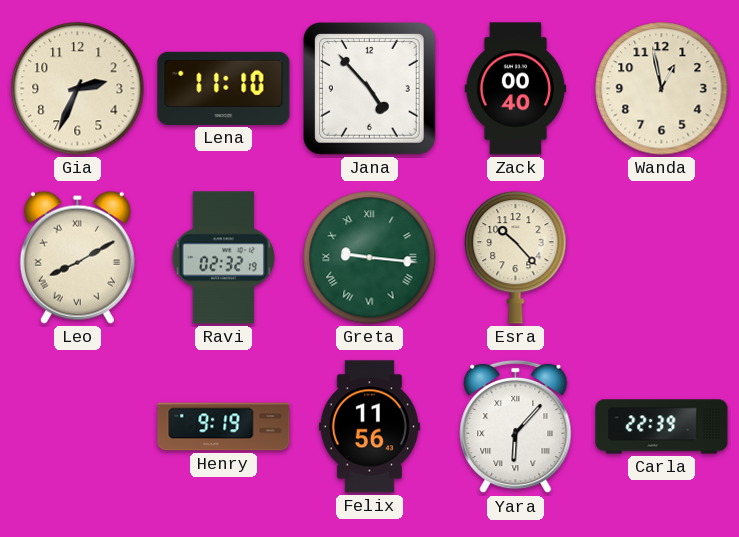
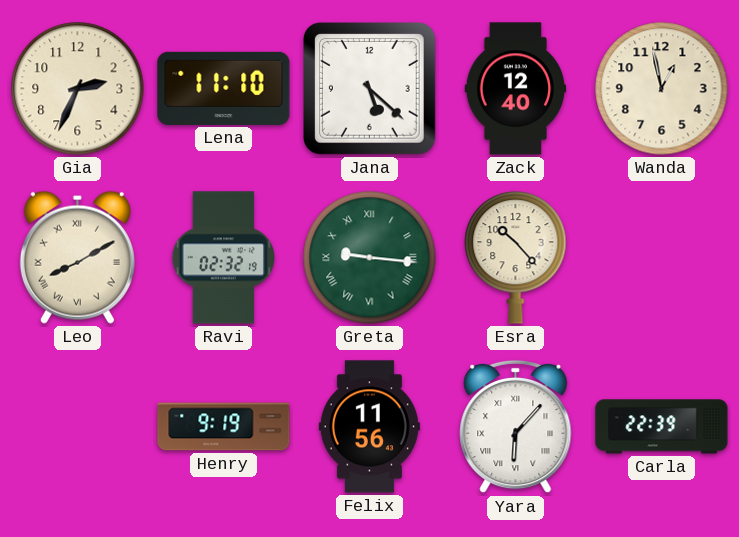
Jana: 4:53 -> 5:22
Zack: 00:40 -> 12:40
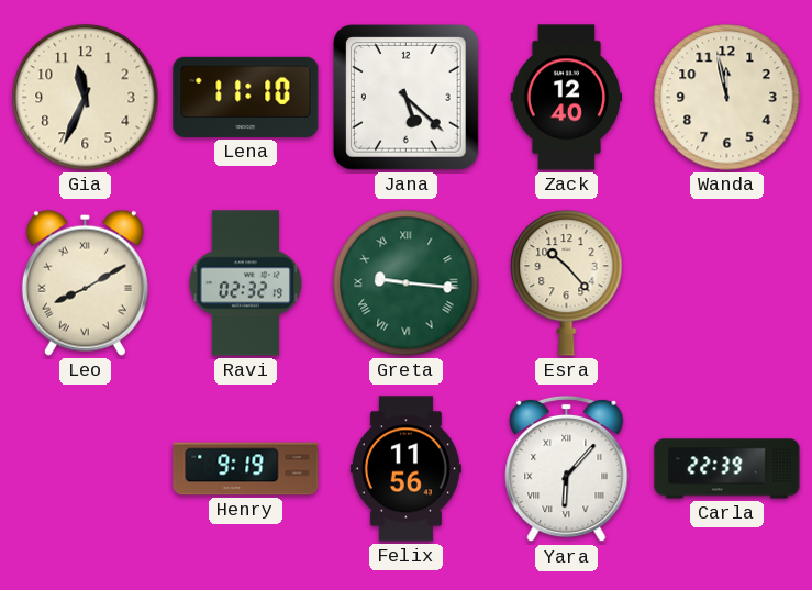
Gia: 2:34 -> 11:34
Wanda: 12:58 -> 11:58
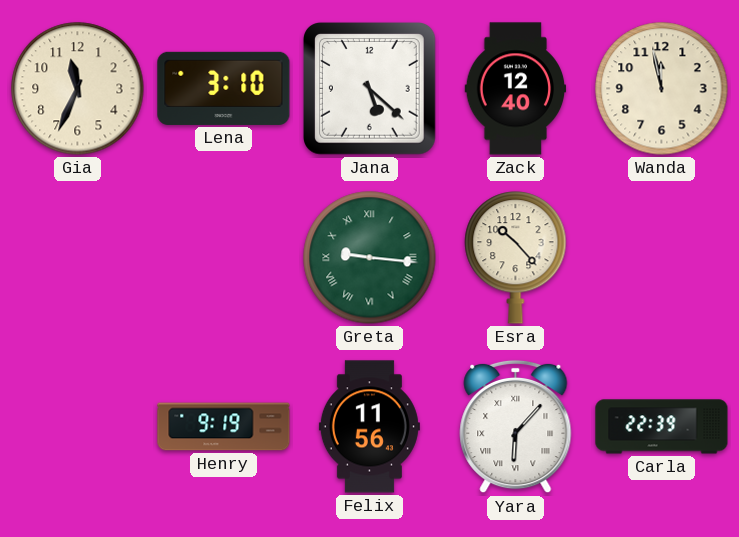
Lena: 11:10 -> 3:10
Leo: 8:10 -> none
Ravi: 02:32 -> none
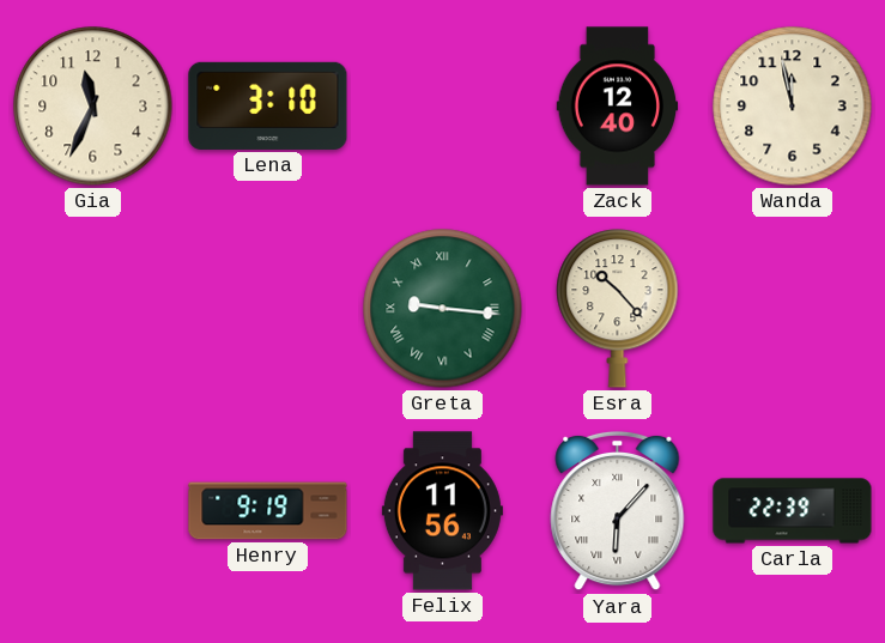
Jana: 5:22 -> none
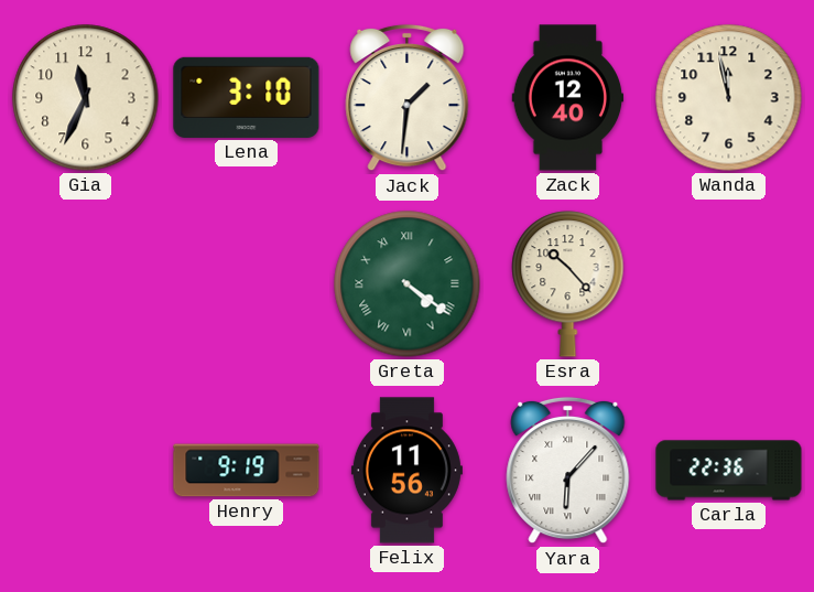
Jack: none -> 1:31
Greta: 9:16 -> 4:21
Carla: 22:39 -> 22:36
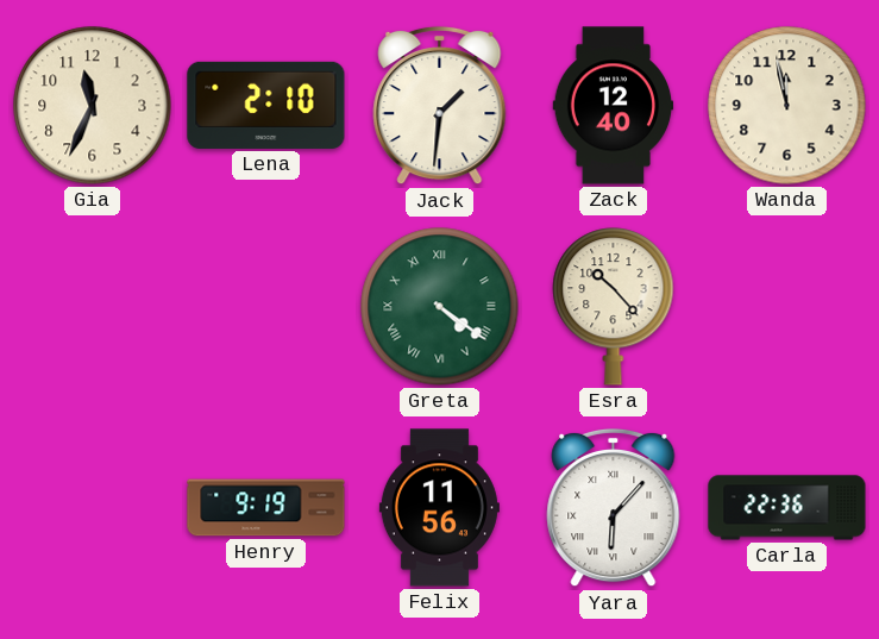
Lena: 3:10 -> 2:10
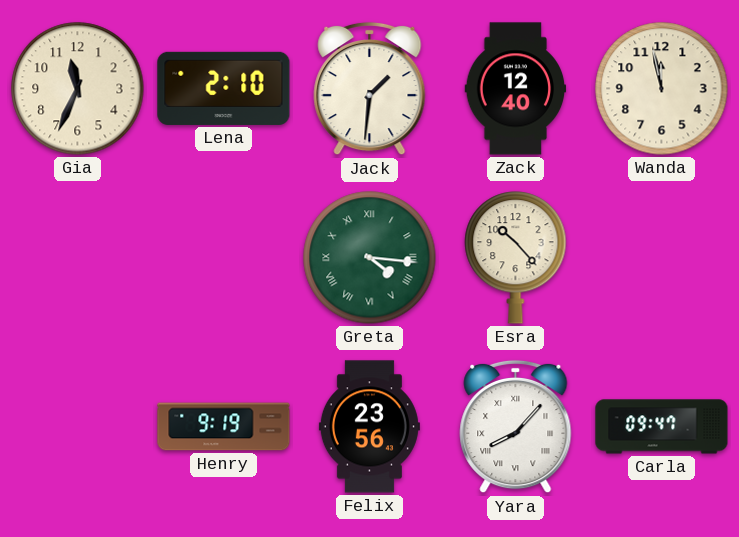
Greta: 4:21 -> 4:16
Felix: 11:56 -> 23:56
Yara: 6:07 -> 8:07
Carla: 22:36 -> 09:47
